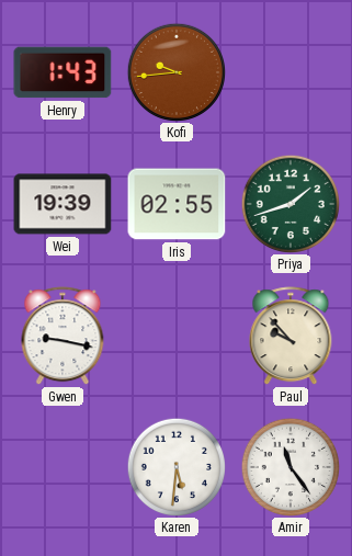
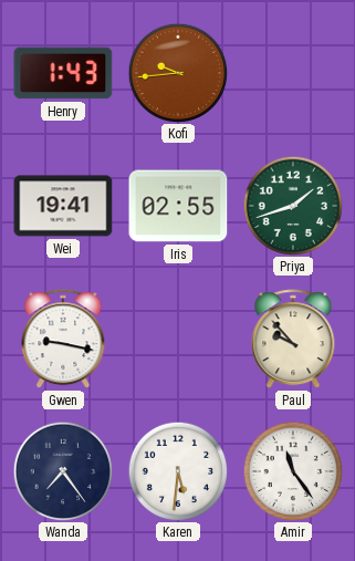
Wei: 19:39 -> 19:41
Wanda: none -> 7:24
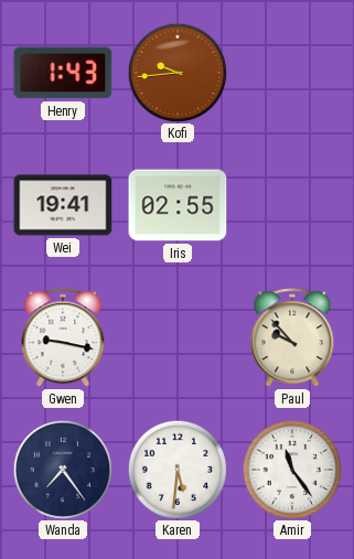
Priya: 1:42 -> none
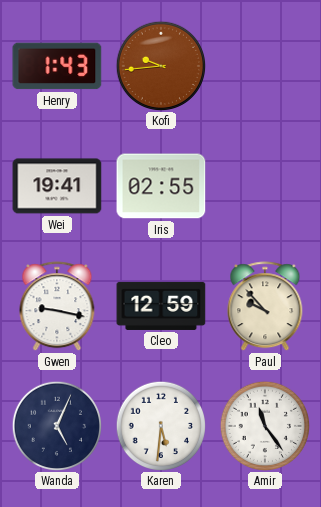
Cleo: none -> 12:59
Wanda: 7:24 -> 5:04
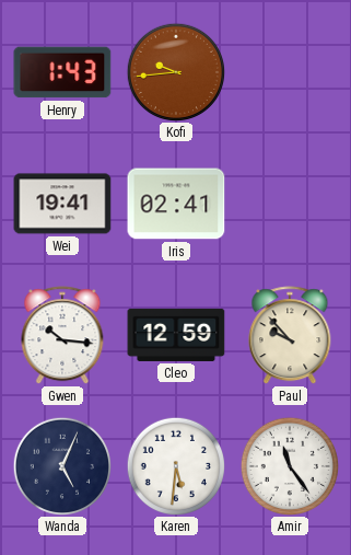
Iris: 02:55 -> 02:41
Gwen: 9:17 -> 10:16
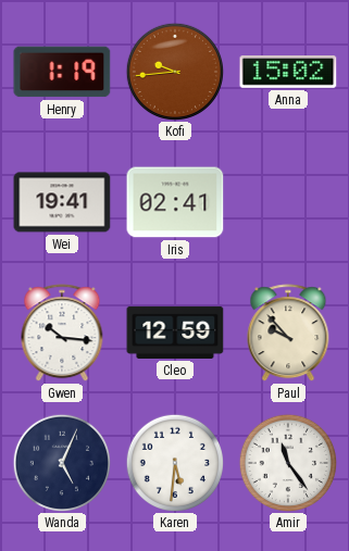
Henry: 1:43 -> 1:19
Anna: none -> 15:02
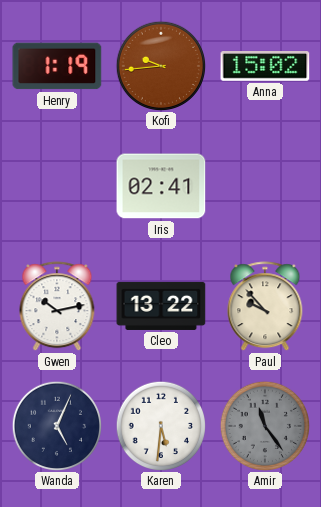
Wei: 19:41 -> none
Gwen: 10:16 -> 10:13
Cleo: 12:59 -> 13:22
Amir dial: white -> grey
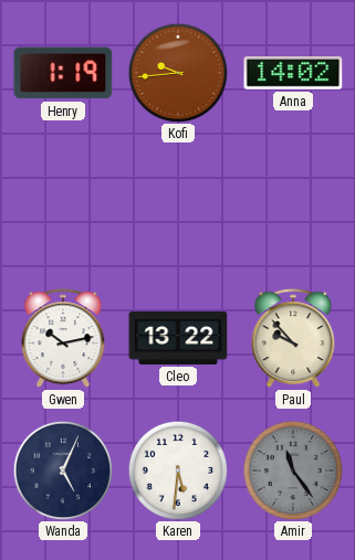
Anna: 15:02 -> 14:02
Iris: 02:41 -> none
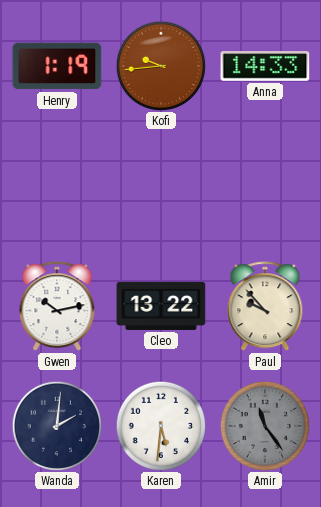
Anna: 14:02 -> 14:33
Wanda: 5:04 -> 2:01
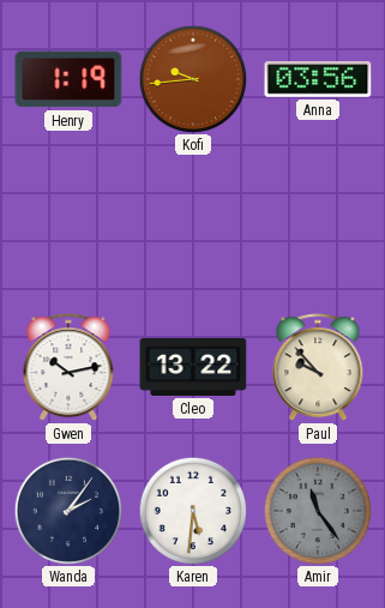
Anna: 14:33 -> 03:56
Wanda: 2:01 -> 2:06
